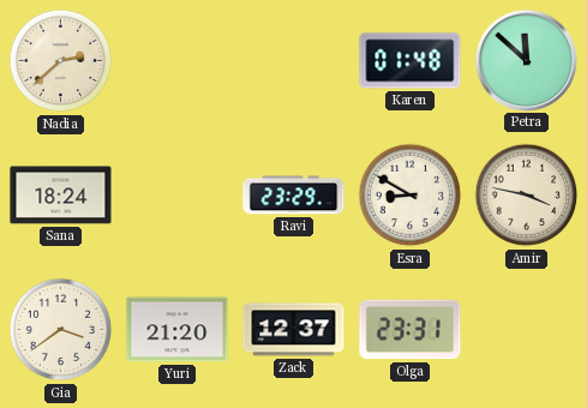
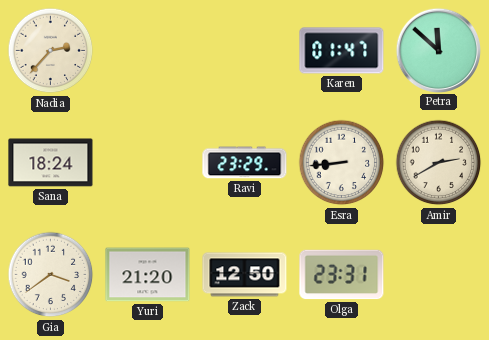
Nadia: 2:38 -> 2:37
Karen: 01:48 -> 01:47
Esra: 8:50 -> 8:44
Amir: 3:47 -> 2:40
Zack: 12:37 -> 12:50
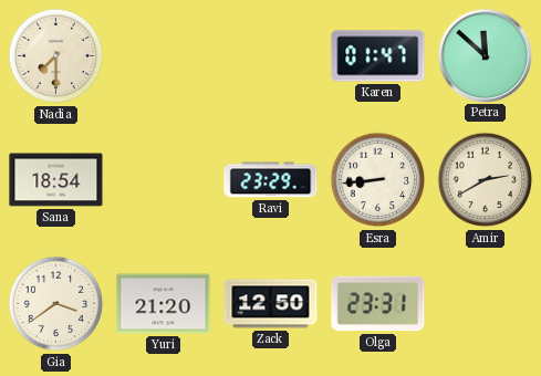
Nadia: 2:37 -> 7:30
Sana: 18:24 -> 18:54
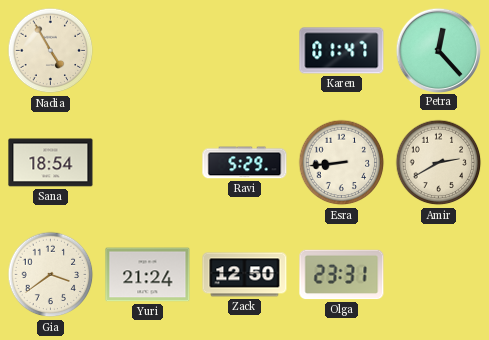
Nadia: 7:30 -> 4:55
Petra: 11:52 -> 12:23
Ravi: 23:29 -> 5:29
Yuri: 21:20 -> 21:24
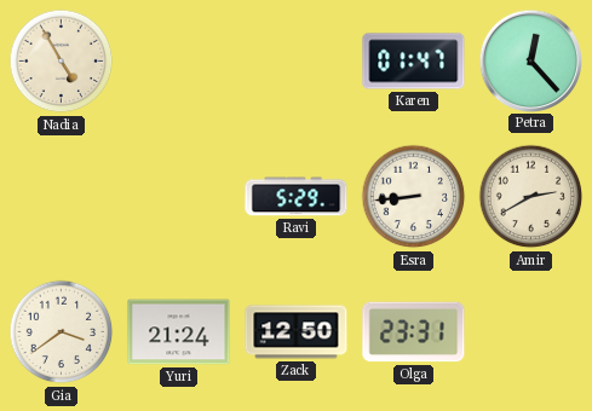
Sana: 18:54 -> none
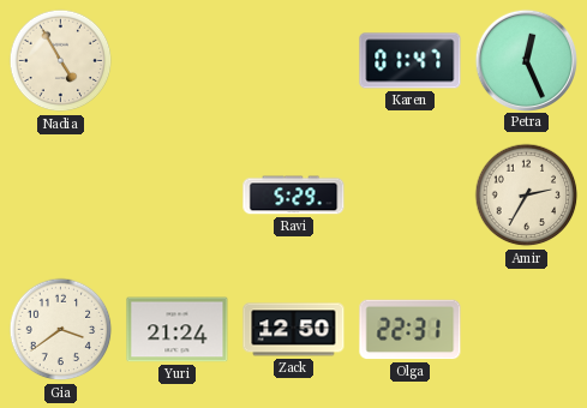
Petra: 12:23 -> 12:26
Esra: 8:44 -> none
Amir: 2:40 -> 2:35
Olga: 23:31 -> 22:31
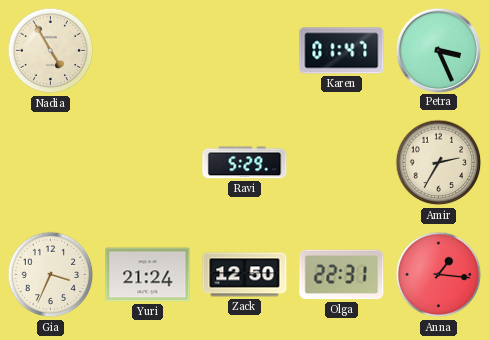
Petra: 12:26 -> 3:26
Gia: 3:39 -> 3:34
Anna: none -> 1:16
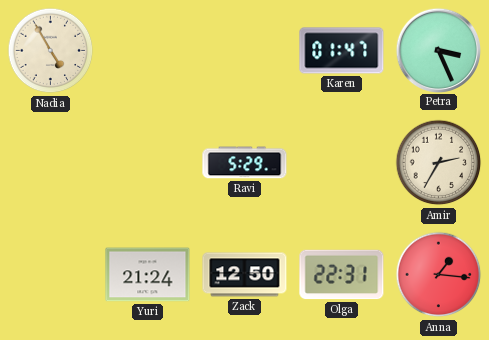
Gia: 3:34 -> none
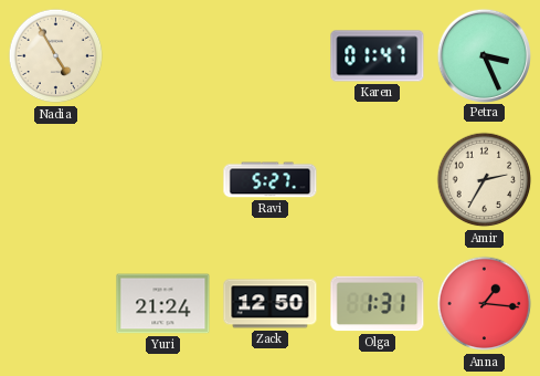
Ravi: 5:29 -> 5:27
Olga: 22:31 -> 1:31
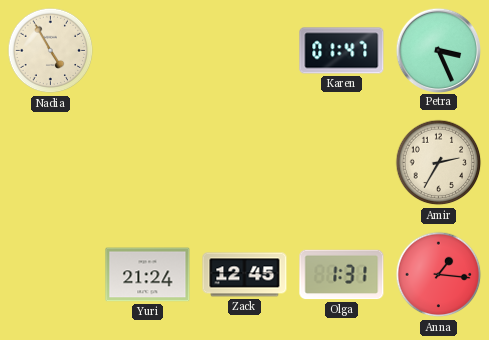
Ravi: 5:27 -> none
Zack: 12:50 -> 12:45
